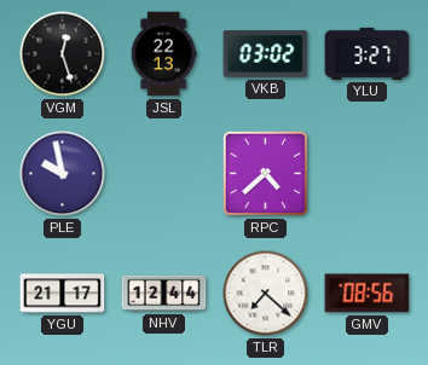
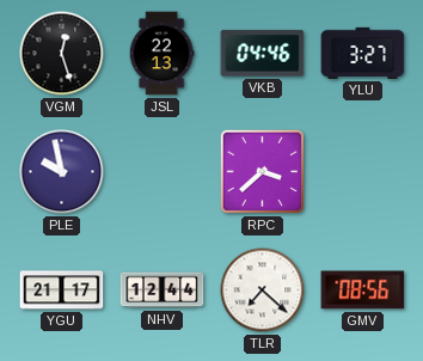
VKB: 03:02 -> 04:46
RPC: 4:38 -> 3:38
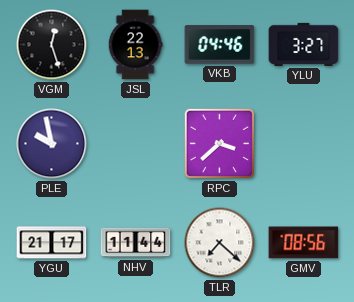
NHV: 12:44 -> 11:44
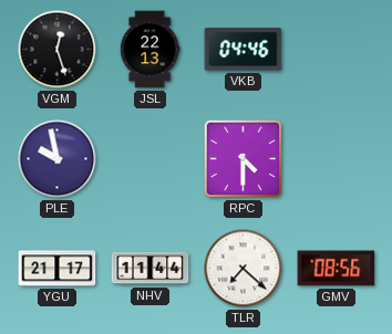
YLU: 3:27 -> none
RPC: 3:38 -> 4:30
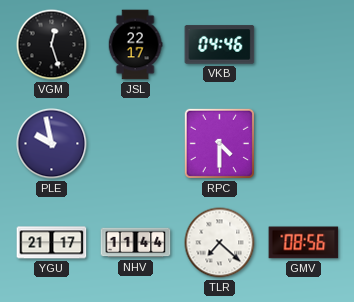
JSL: 22:13 -> 22:17
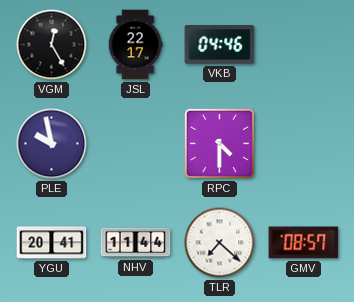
VGM: 12:27 -> 12:25
YGU: 21:17 -> 20:41
GMV: 08:56 -> 08:57
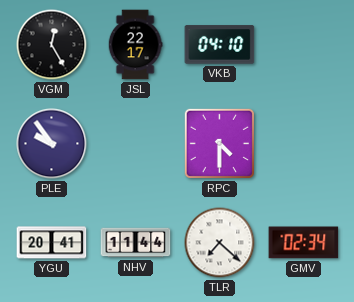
VKB: 04:46 -> 04:10
PLE: 9:58 -> 9:54
GMV: 08:57 -> 02:34
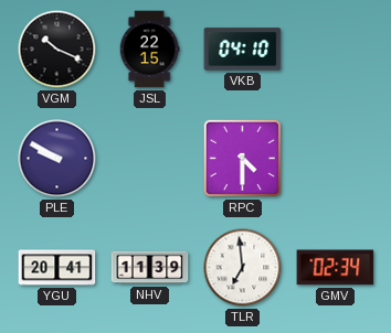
VGM: 12:25 -> 10:19
JSL: 22:17 -> 22:15
PLE: 9:54 -> 9:50
NHV: 11:44 -> 11:39
TLR: 7:22 -> 6:59
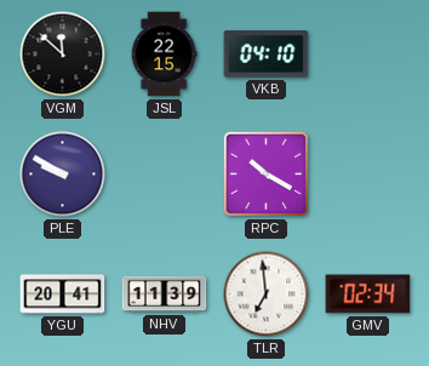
VGM: 10:19 -> 11:52
RPC: 4:30 -> 10:20
